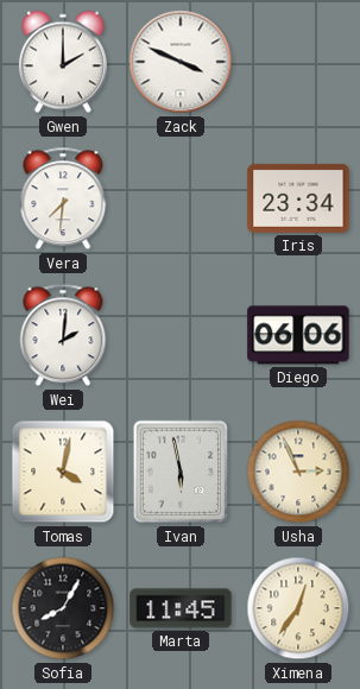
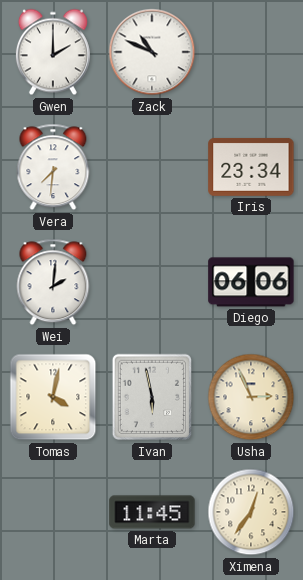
Zack: 3:49 -> 10:49
Sofia: 8:05 -> none
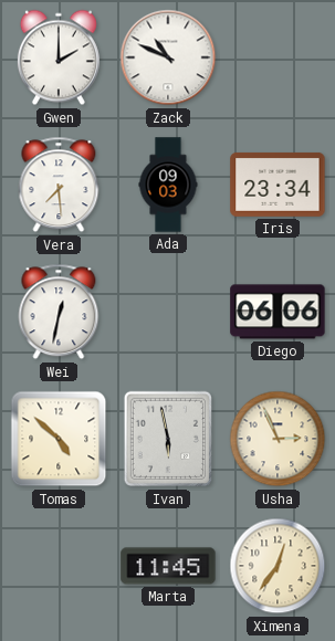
Vera: 7:31 -> 7:29
Ada: none -> 09:03
Wei: 2:01 -> 12:32
Tomas: 4:02 -> 4:52
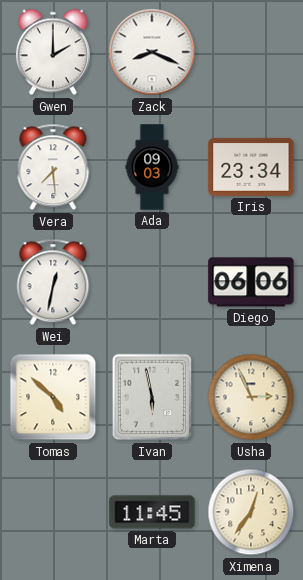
Zack: 10:49 -> 8:19
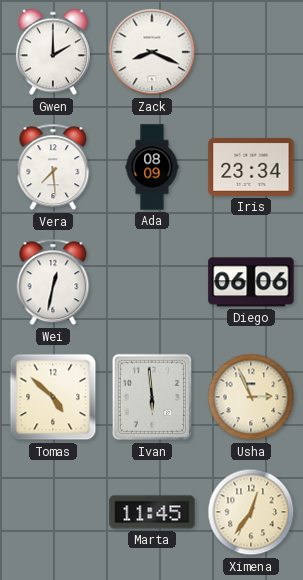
Ada: 09:03 -> 08:09
Ivan: 5:58 -> 5:59
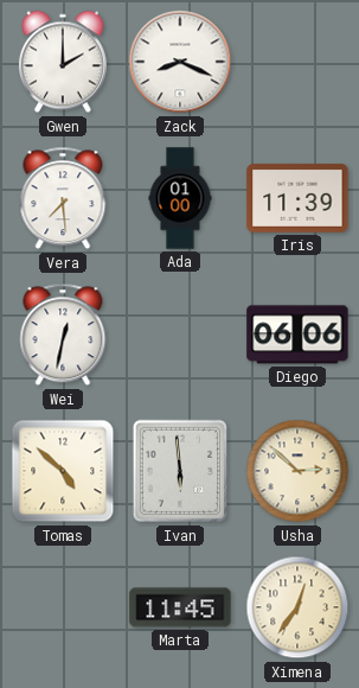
Ada: 08:09 -> 01:00
Iris: 23:34 -> 11:39
Usha: 2:56 -> 2:52
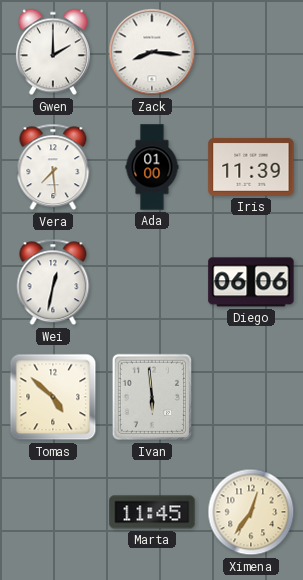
Zack: 8:19 -> 8:16
Usha: 2:52 -> none
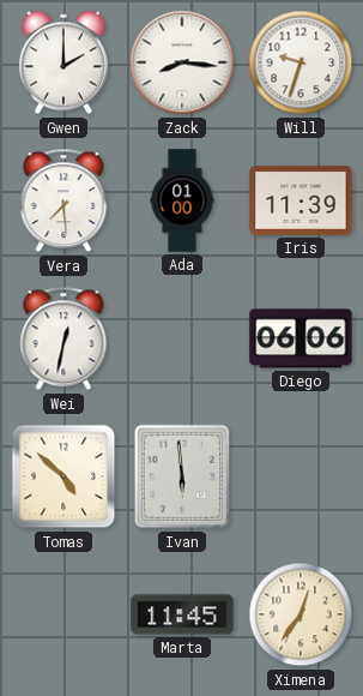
Will: none -> 9:33
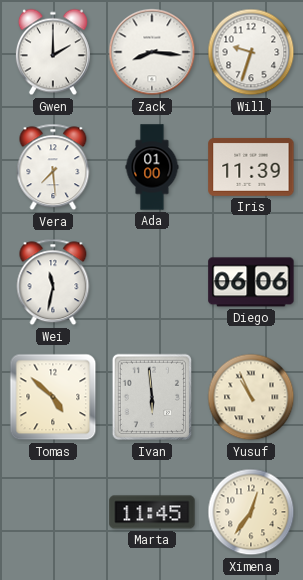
Wei: 12:32 -> 11:32
Yusuf: none -> 10:56
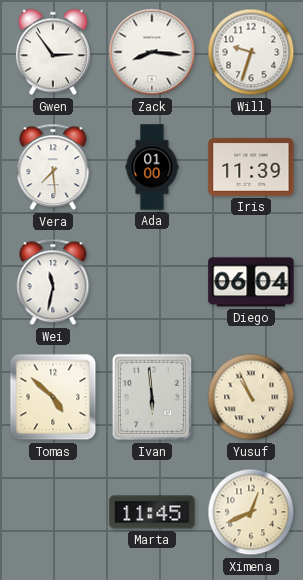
Gwen: 2:00 -> 2:54
Diego: 06:06 -> 06:04
Ximena: 12:36 -> 12:41
